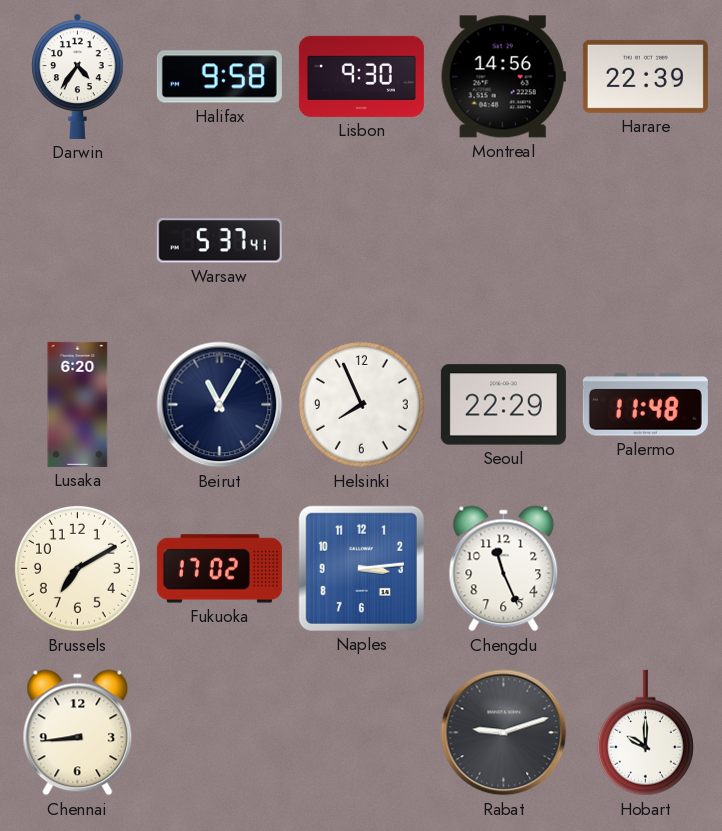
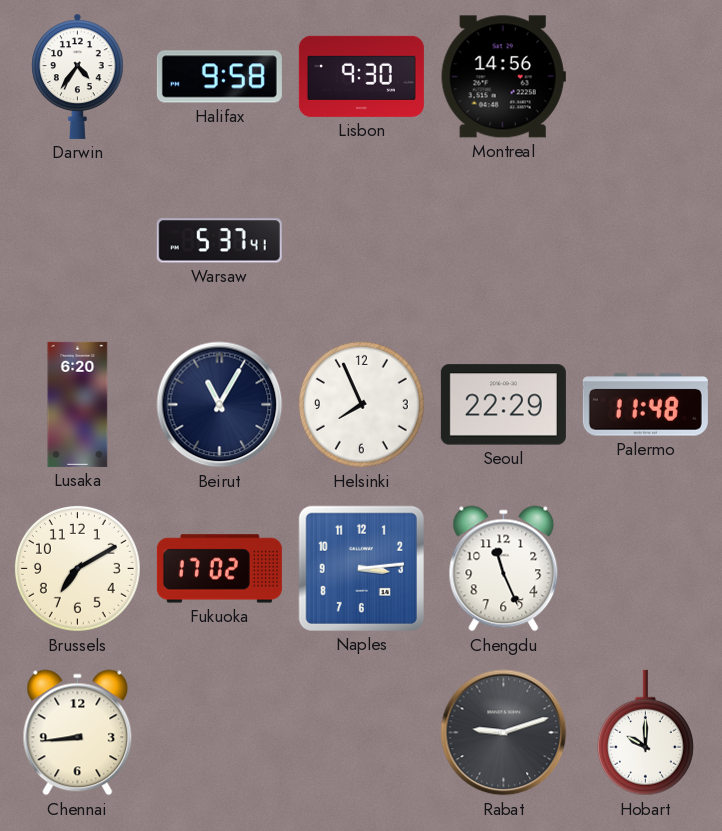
Harare: 22:39 -> none
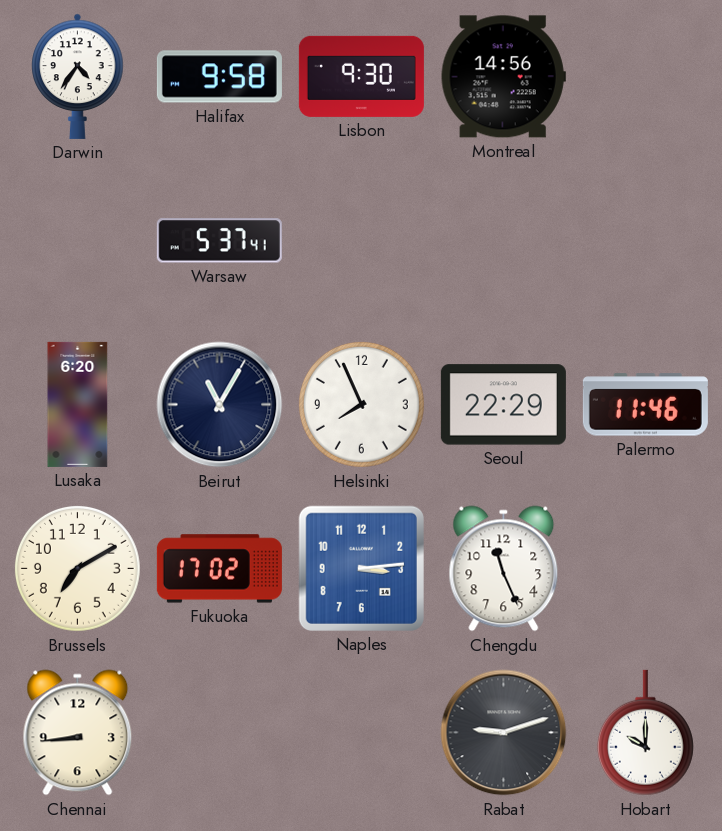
Palermo: 11:48 -> 11:46
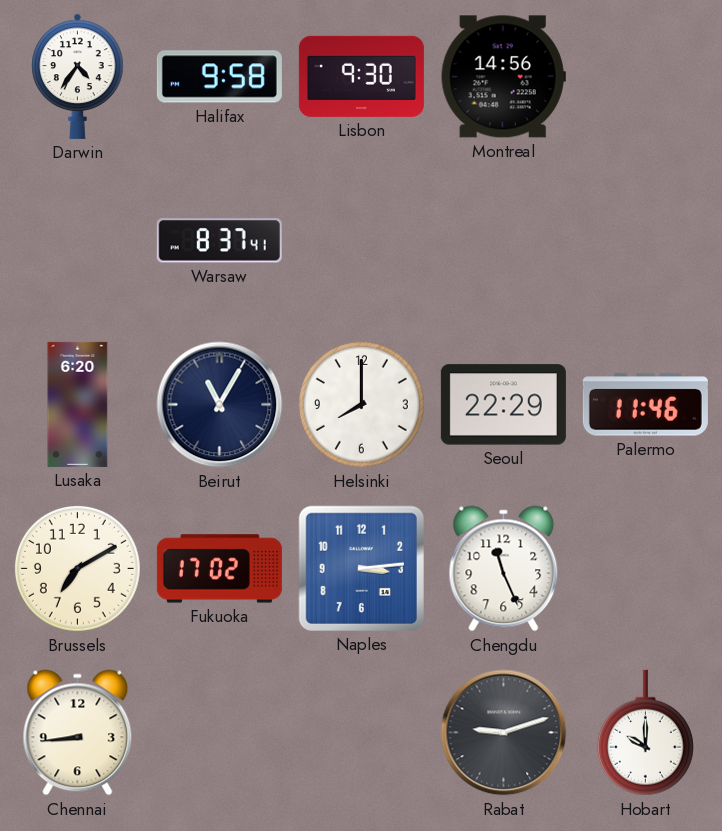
Warsaw: 5:37 -> 8:37
Helsinki: 7:56 -> 8:00
